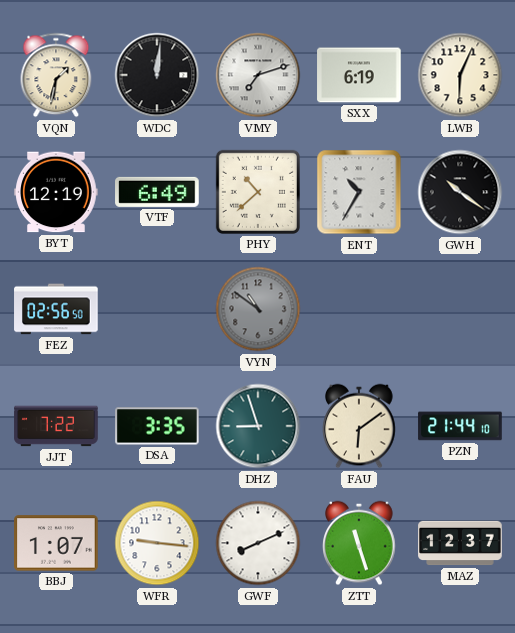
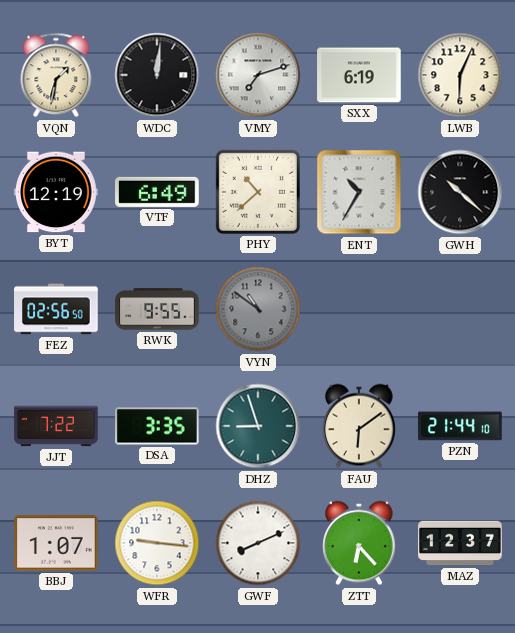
GWH: 10:21 -> 10:22
RWK: none -> 9:55
ZTT: 11:27 -> 6:23
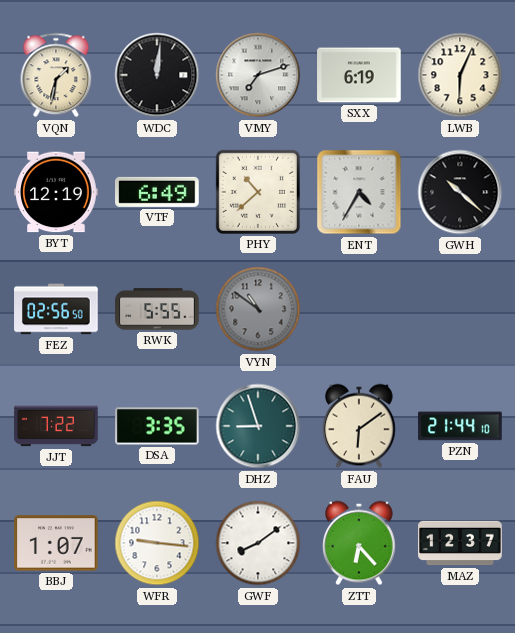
ENT: 10:35 -> 4:35
RWK: 9:55 -> 5:55
GWF: 8:11 -> 8:09
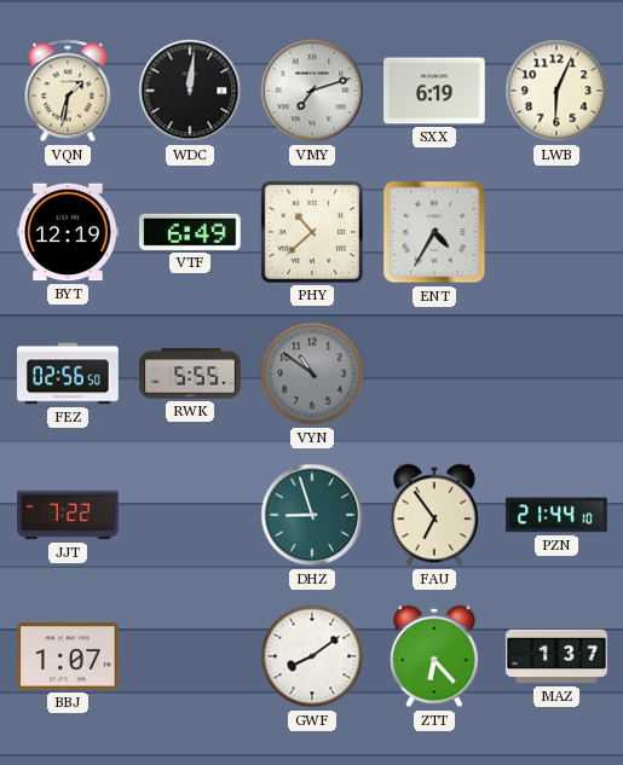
GWH: 10:22 -> none
DSA: 3:35 -> none
FAU: 6:09 -> 6:54
WFR: 9:16 -> none
MAZ: 12:37 -> 1:37
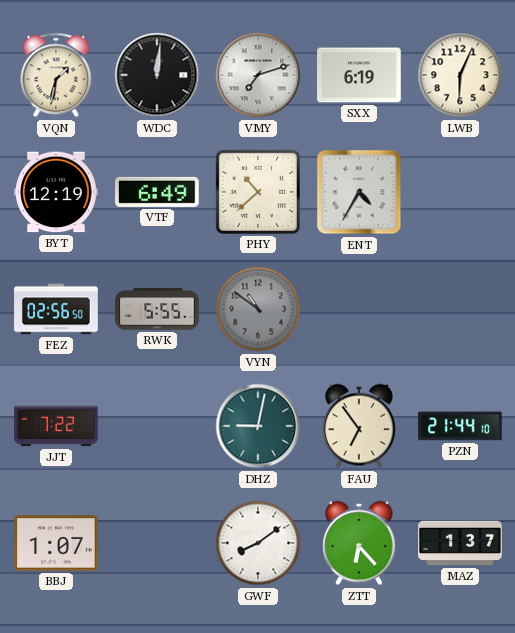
DHZ: 8:57 -> 9:02
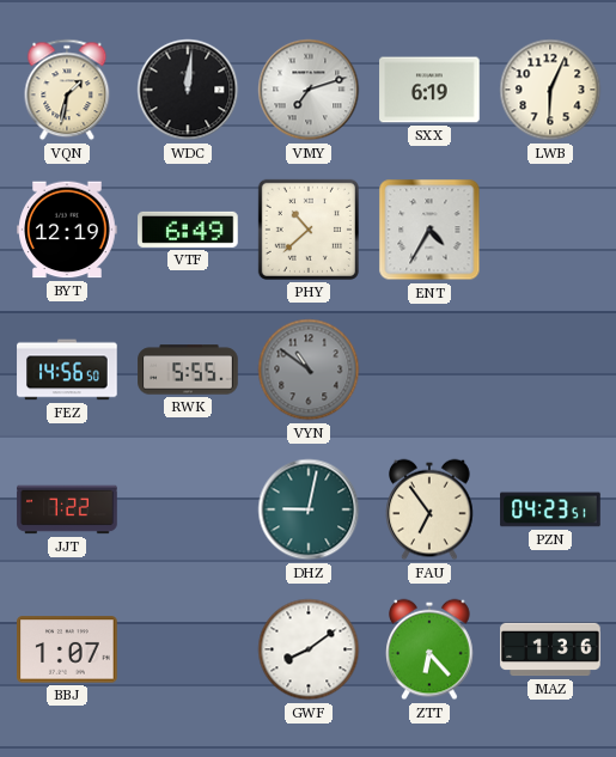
FEZ: 02:56 -> 14:56
PZN: 21:44 -> 04:23
MAZ: 1:37 -> 1:36
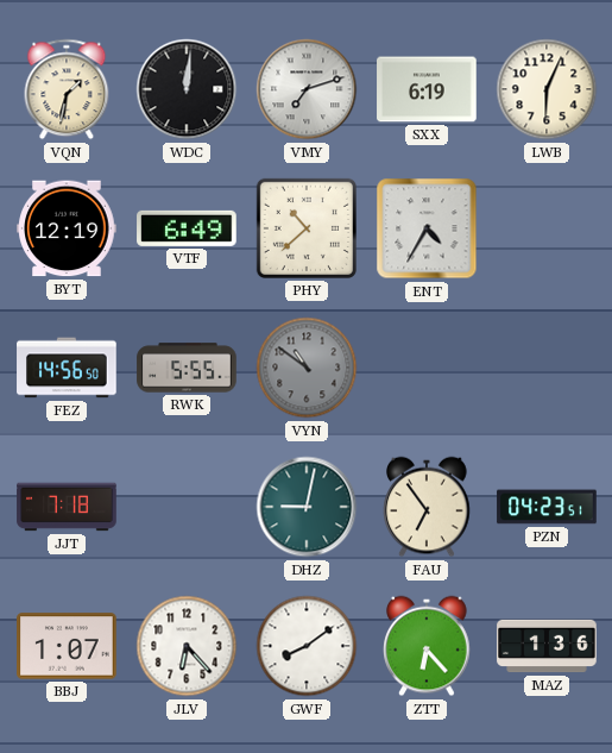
JJT: 7:22 -> 7:18
JLV: none -> 6:23
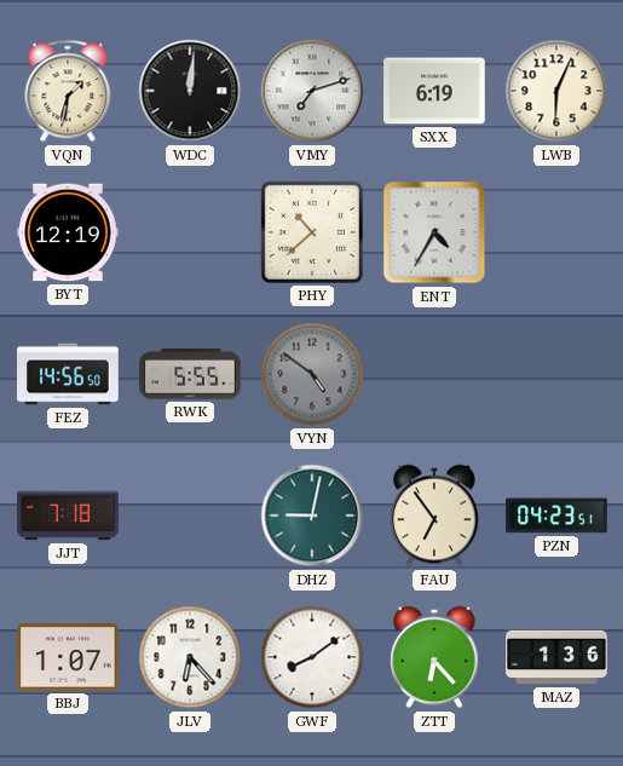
VTF: 6:49 -> none
VYN: 10:51 -> 4:51
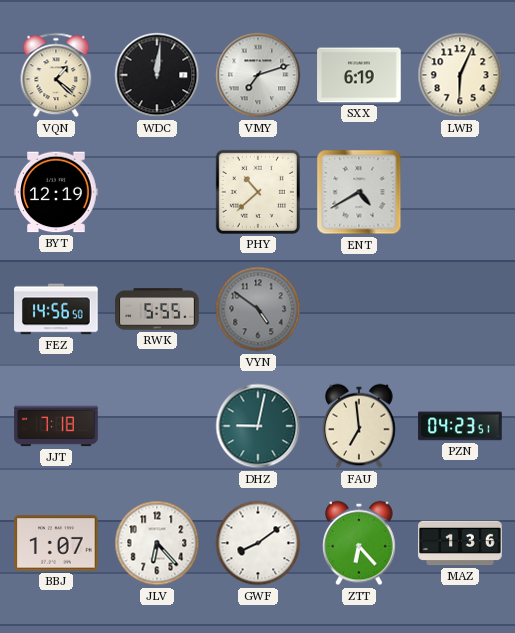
VQN: 1:32 -> 1:22
ENT: 4:35 -> 4:40
FAU: 6:54 -> 6:59
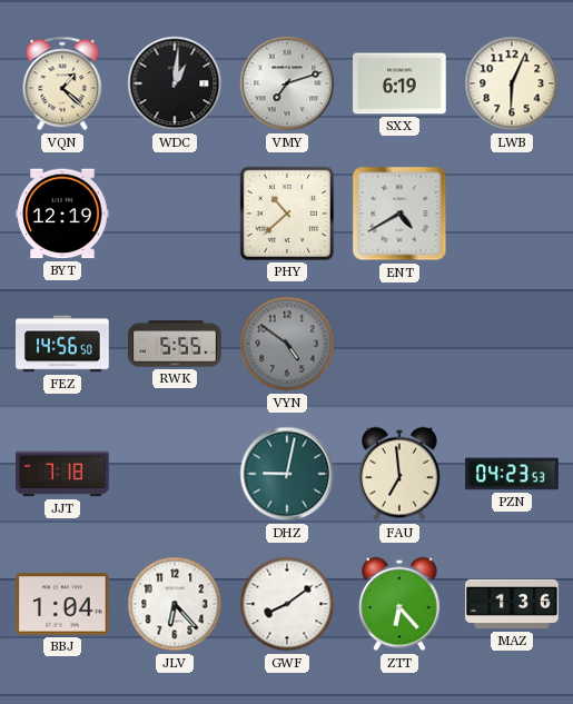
WDC: 12:01 -> 1:01
PZN: 04:23:51 -> 04:23:53
BBJ: 1:07 -> 1:04
